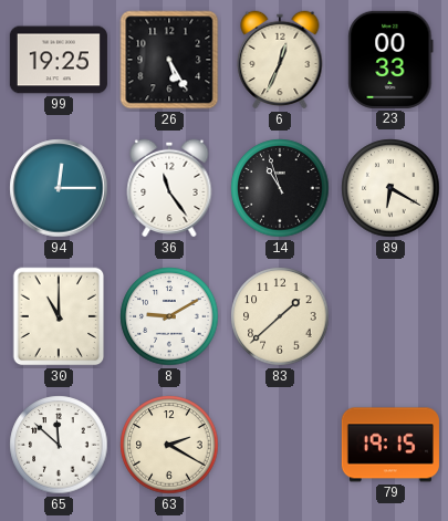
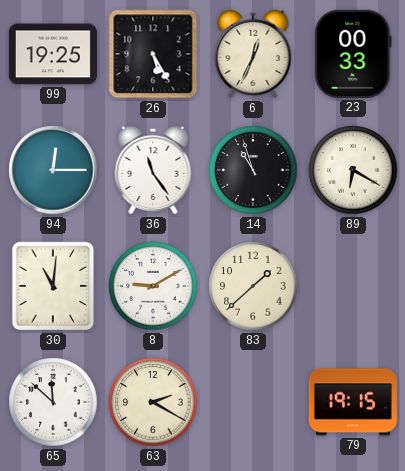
30: 11:00 -> 11:01
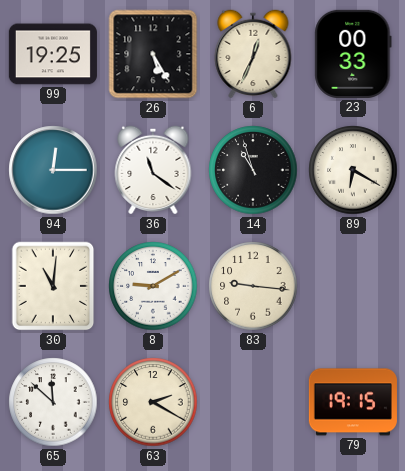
36: 11:24 -> 11:21
83: 1:38 -> 9:16
